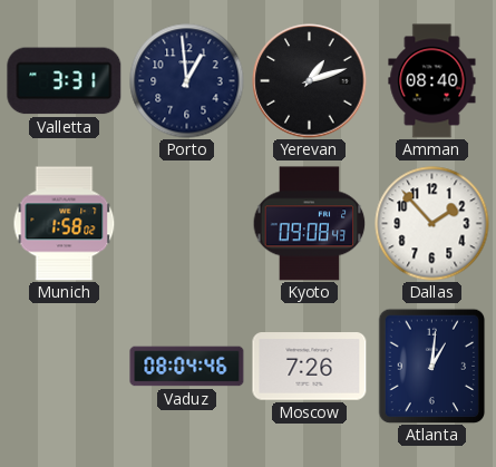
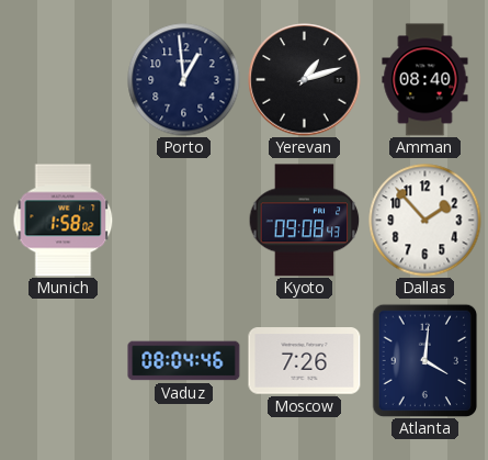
Valletta: 3:31 -> none
Atlanta: 1:01 -> 4:01
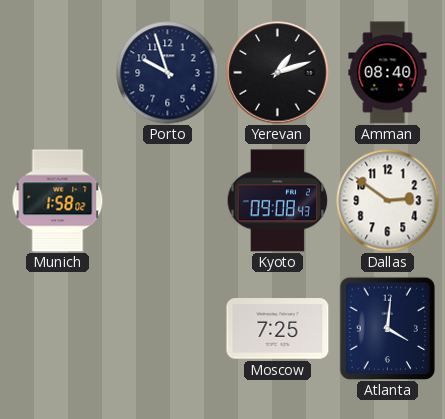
Porto: 12:59 -> 9:57
Dallas: 1:53 -> 2:51
Vaduz: 08:04 -> none
Moscow: 7:26 -> 7:25
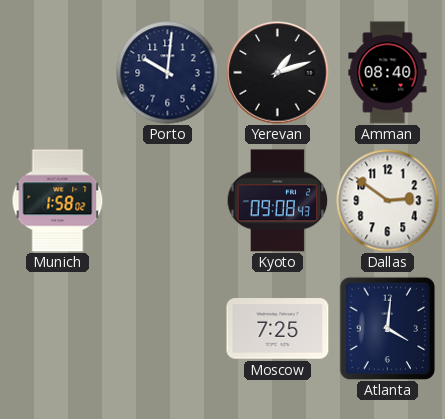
Porto: 9:57 -> 10:01
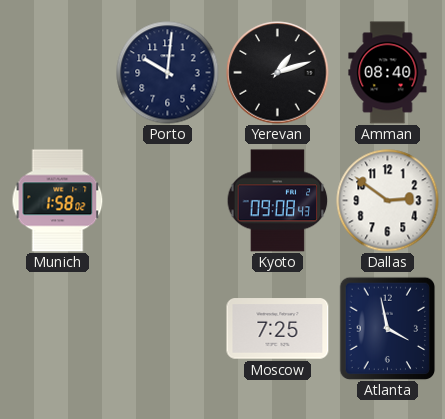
Atlanta: 4:01 -> 3:58
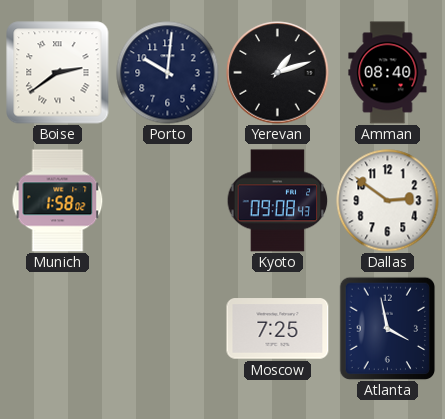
Boise: none -> 2:39
